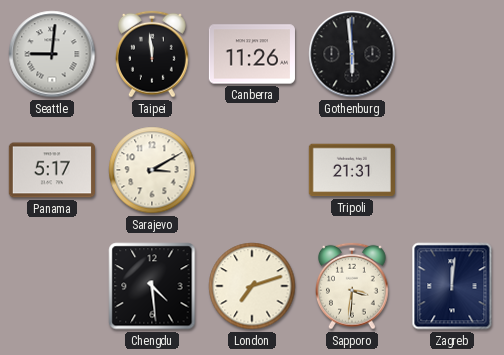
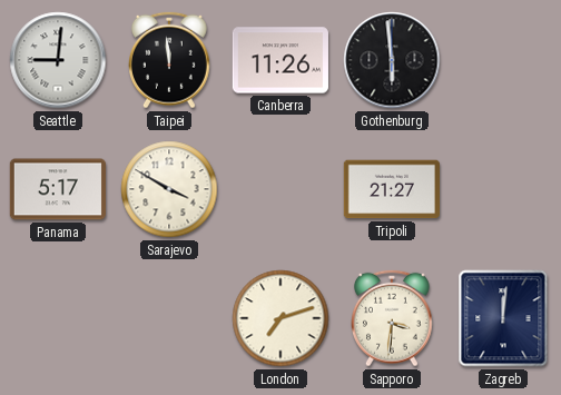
Sarajevo: 3:10 -> 3:50
Tripoli: 21:31 -> 21:27
Chengdu: 4:29 -> none
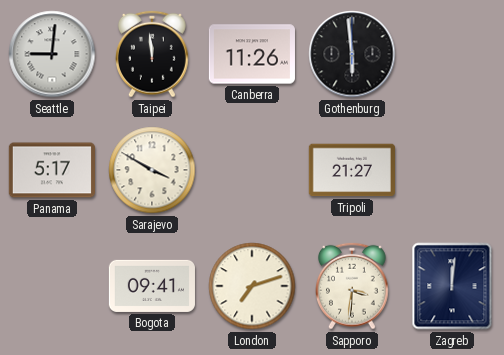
Bogota: none -> 09:41
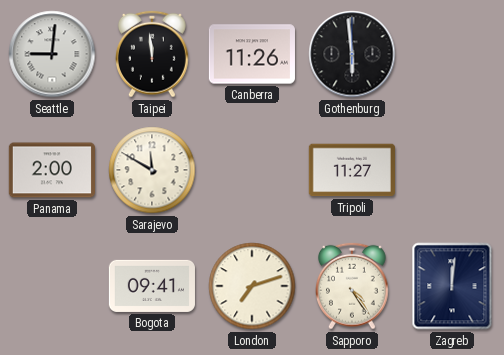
Panama: 5:17 -> 2:00
Sarajevo: 3:50 -> 11:50
Tripoli: 21:27 -> 11:27
Sapporo: 3:31 -> 4:24
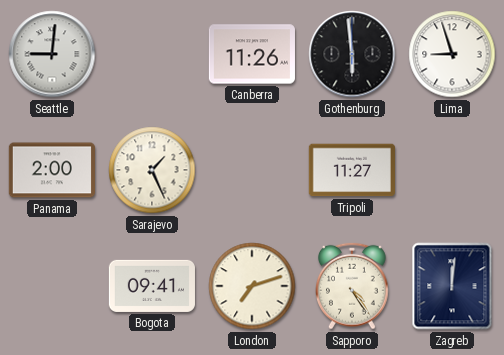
Taipei: 11:59 -> none
Lima: none -> 8:57
Sarajevo: 11:50 -> 1:26
